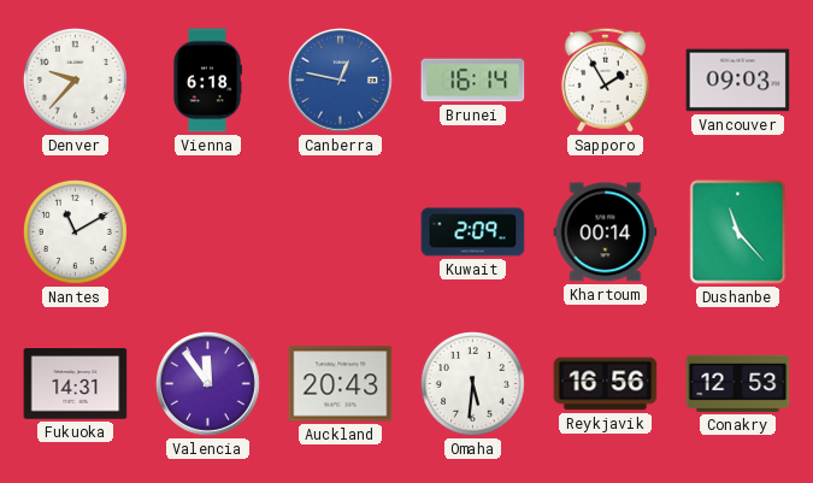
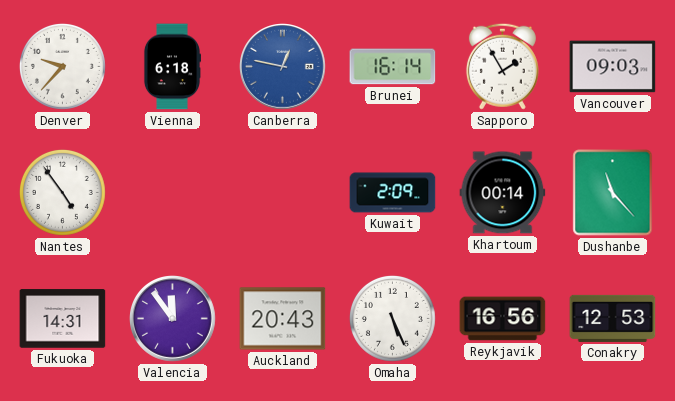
Nantes: 11:10 -> 4:54
Omaha: 5:31 -> 5:26
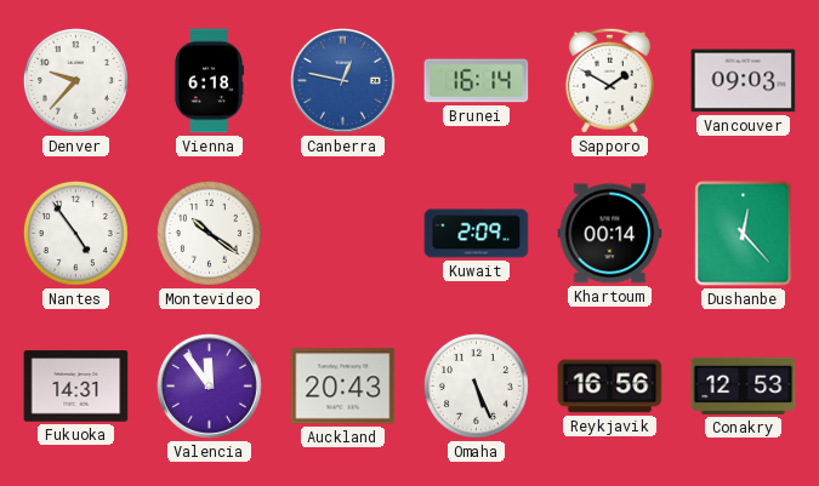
Sapporo: 1:55 -> 1:50
Montevideo: none -> 10:21
Dushanbe: 11:23 -> 12:23
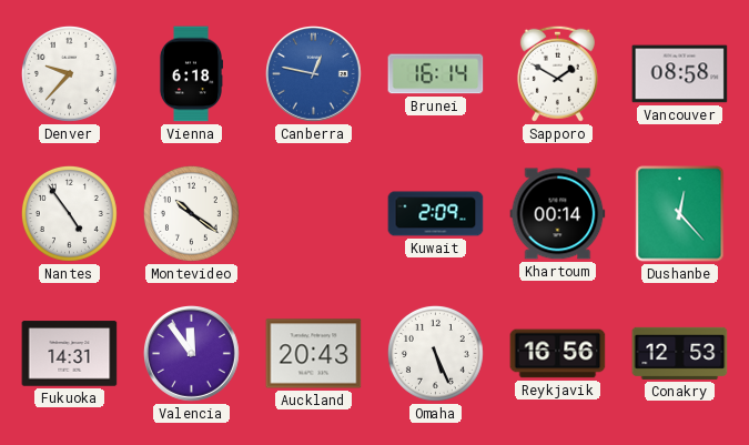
Vancouver: 09:03 -> 08:58
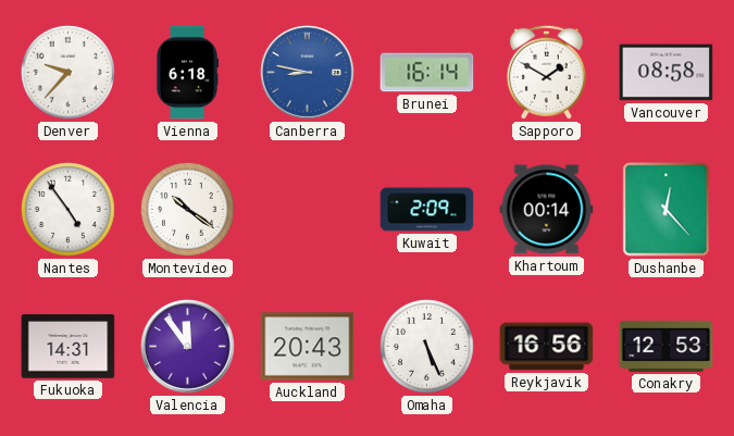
Canberra: 12:47 -> 8:47
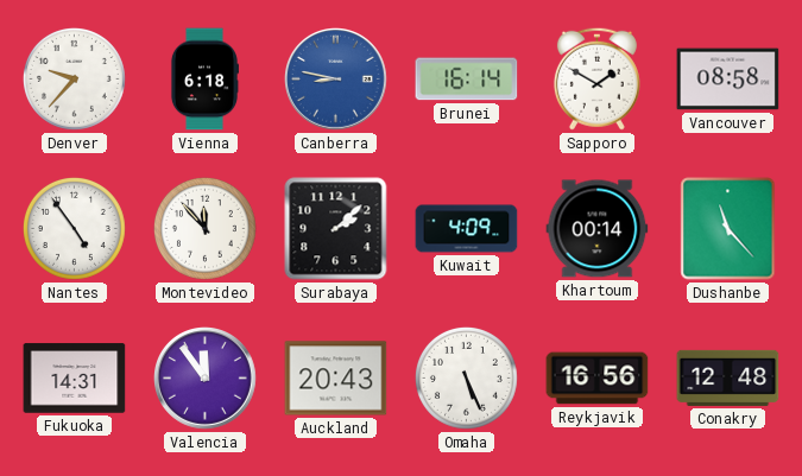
Montevideo: 10:21 -> 11:53
Surabaya: none -> 2:08
Kuwait: 2:09 -> 4:09
Dushanbe: 12:23 -> 11:23
Conakry: 12:53 -> 12:48
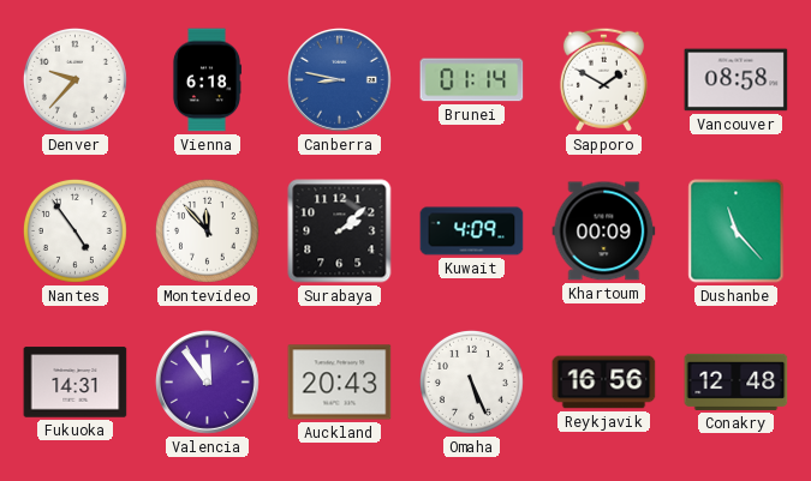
Brunei: 16:14 -> 01:14
Khartoum: 00:14 -> 00:09
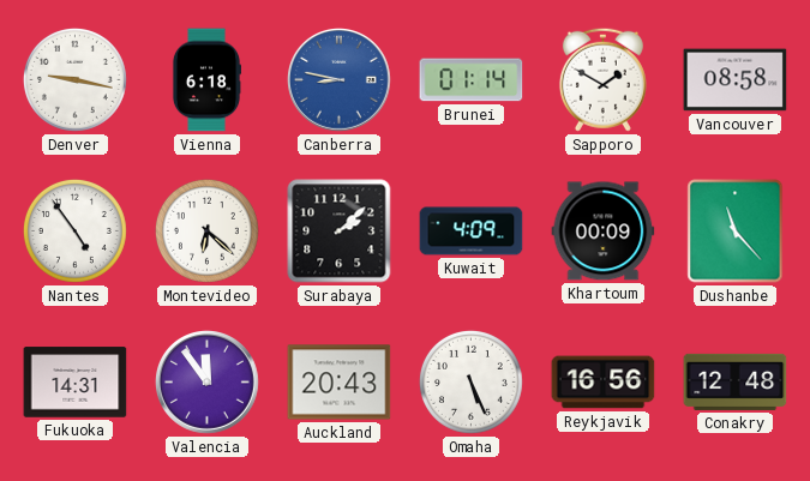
Denver: 9:37 -> 9:17
Montevideo: 11:53 -> 6:22
